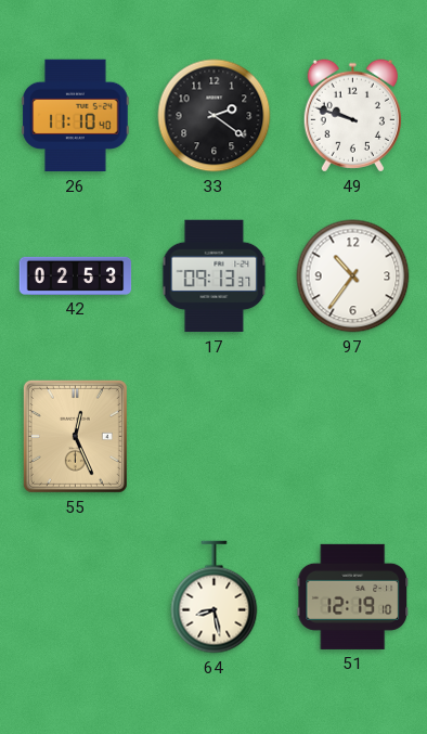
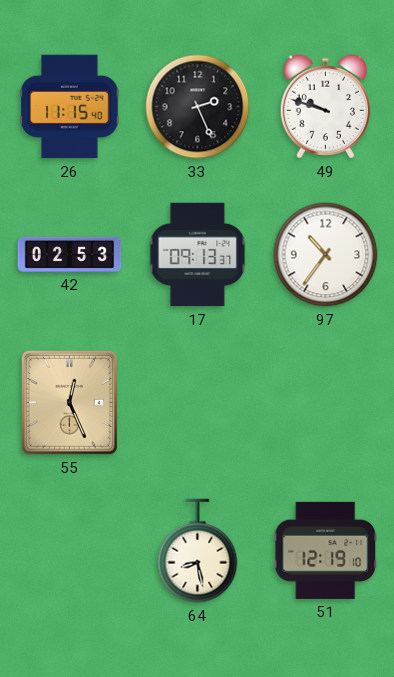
26: 11:10 -> 11:15
33: 2:21 -> 2:26
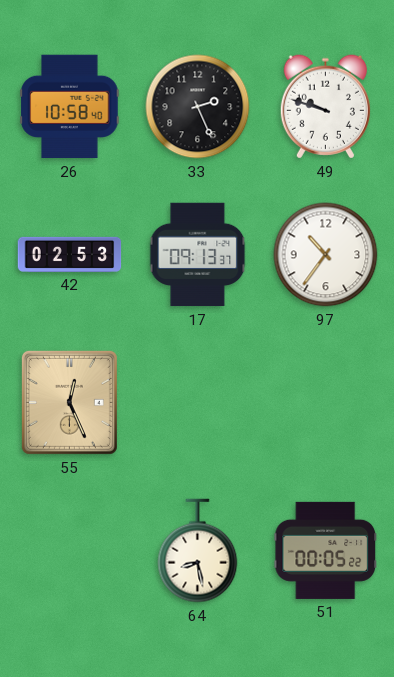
26: 11:15 -> 10:58
51: 12:19 -> 00:05
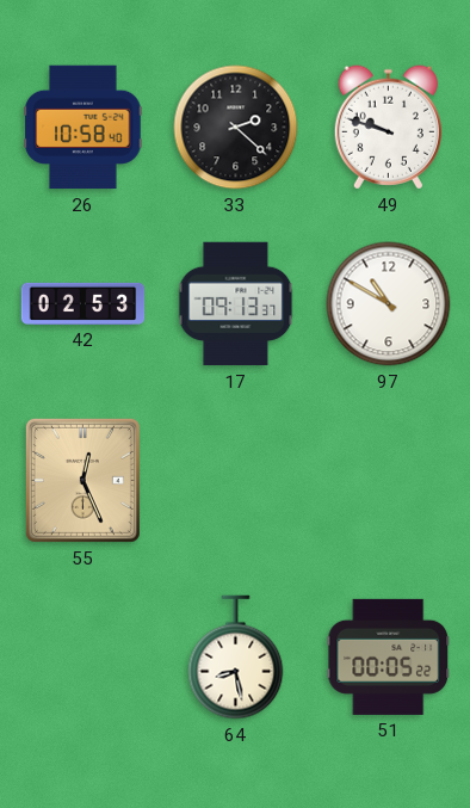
33: 2:26 -> 2:22
97: 10:36 -> 10:50
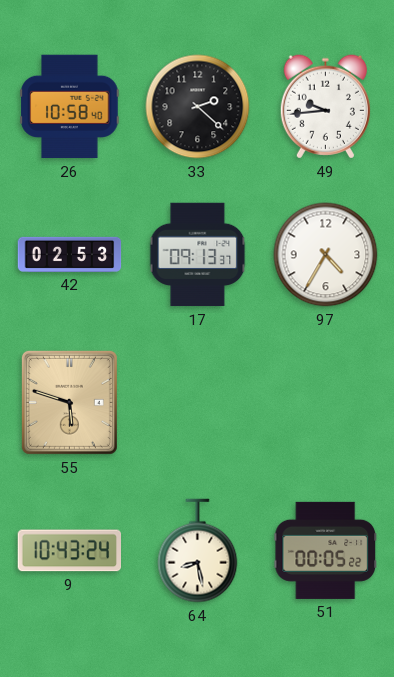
49: 9:48 -> 9:44
97: 10:50 -> 4:35
55: 12:26 -> 5:48
9: none -> 10:43
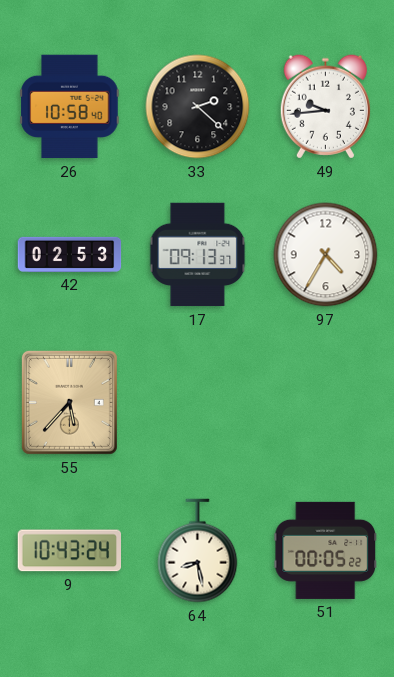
55: 5:48 -> 5:37
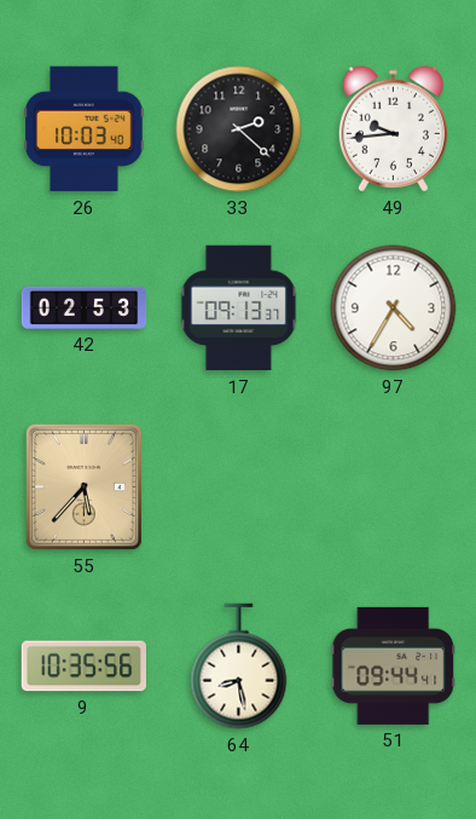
26: 10:58 -> 10:03
9: 10:43 -> 10:35
51: 00:05 -> 09:44
